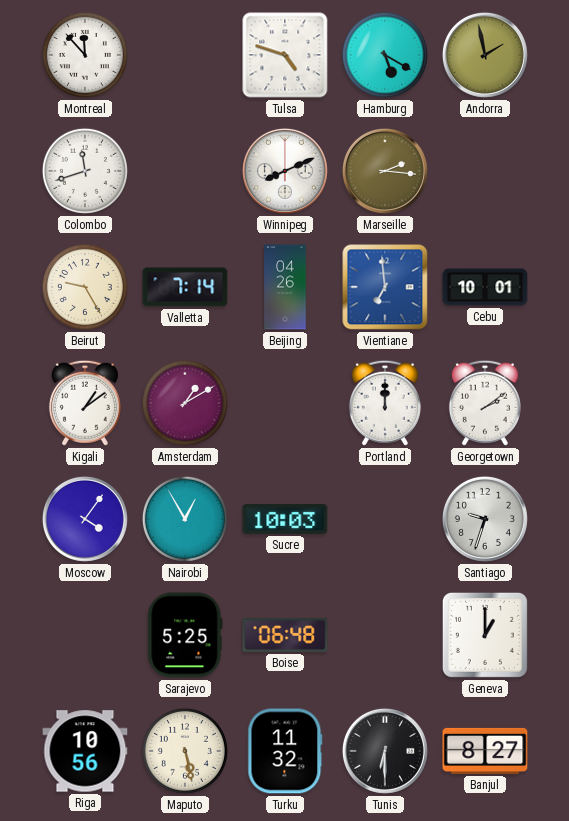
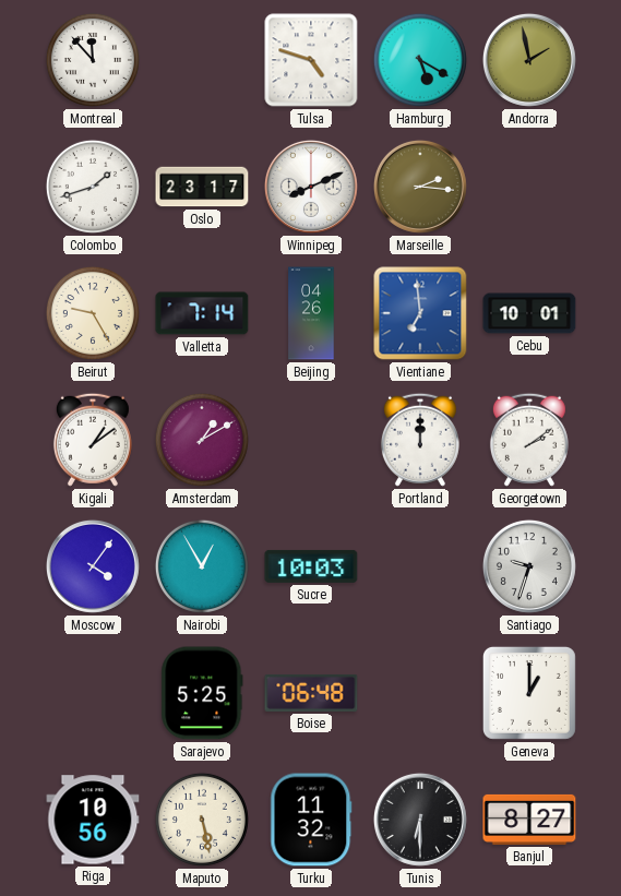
Colombo: 11:42 -> 1:42
Oslo: none -> 23:17
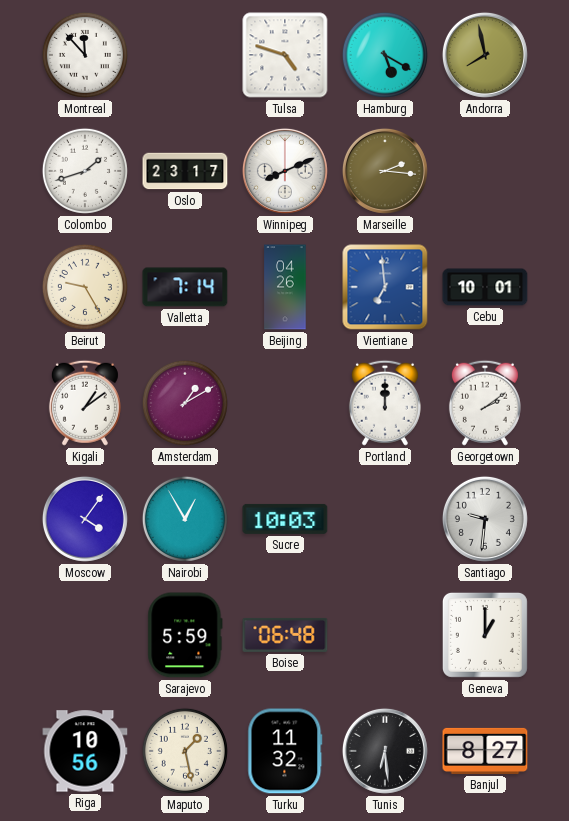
Andorra: 1:58 -> 7:58
Santiago: 9:33 -> 9:31
Sarajevo: 5:25 -> 5:59
Maputo: 5:28 -> 1:28
Tunis: 6:30 -> 6:29
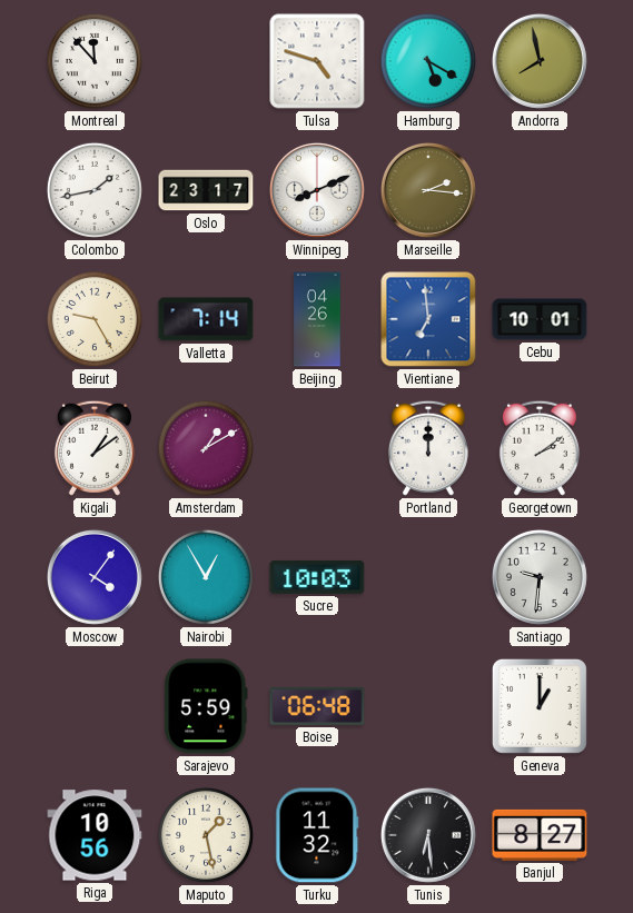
Colombo: 1:42 -> 1:43
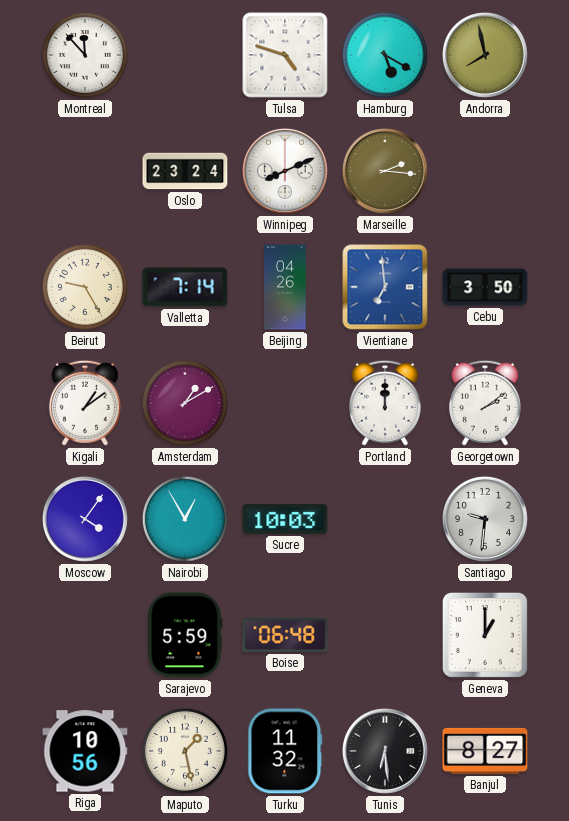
Colombo: 1:43 -> none
Oslo: 23:17 -> 23:24
Cebu: 10:01 -> 3:50
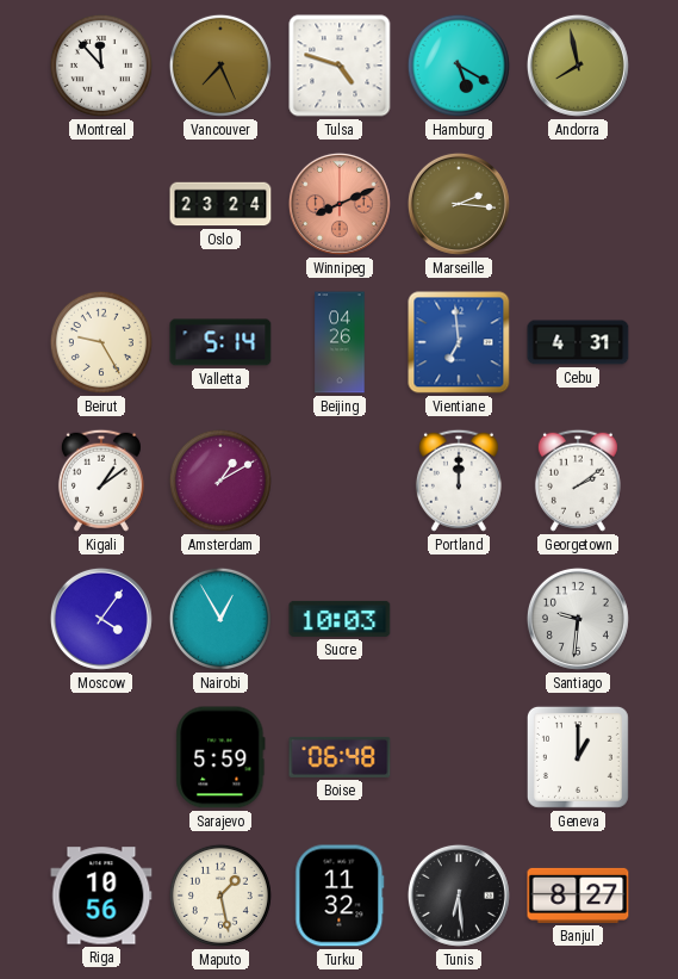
Vancouver: none -> 7:26
Winnipeg dial: white -> salmon
Valletta: 7:14 -> 5:14
Cebu: 3:50 -> 4:31
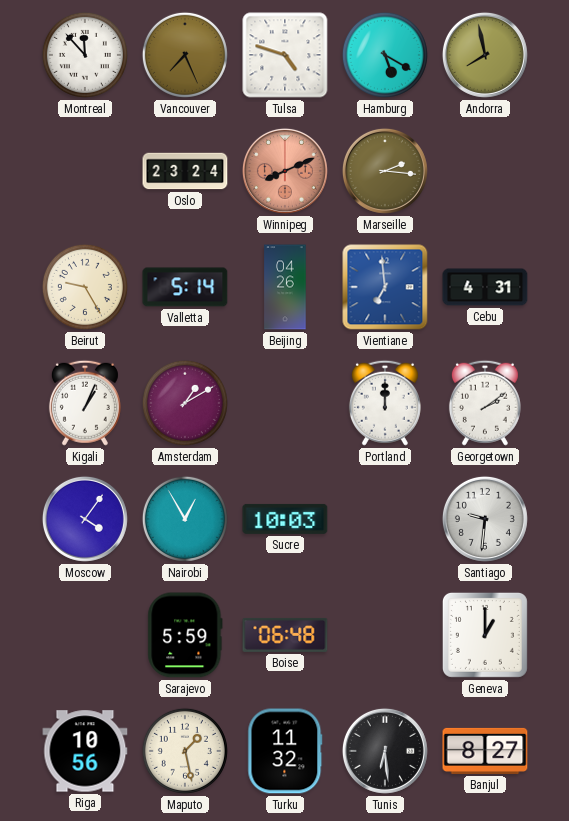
Kigali: 1:09 -> 1:04
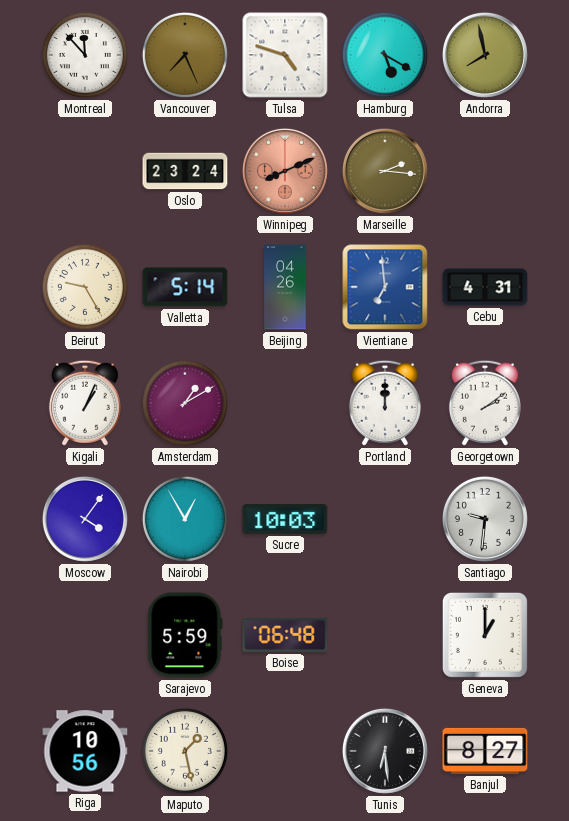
Turku: 11:32 -> none
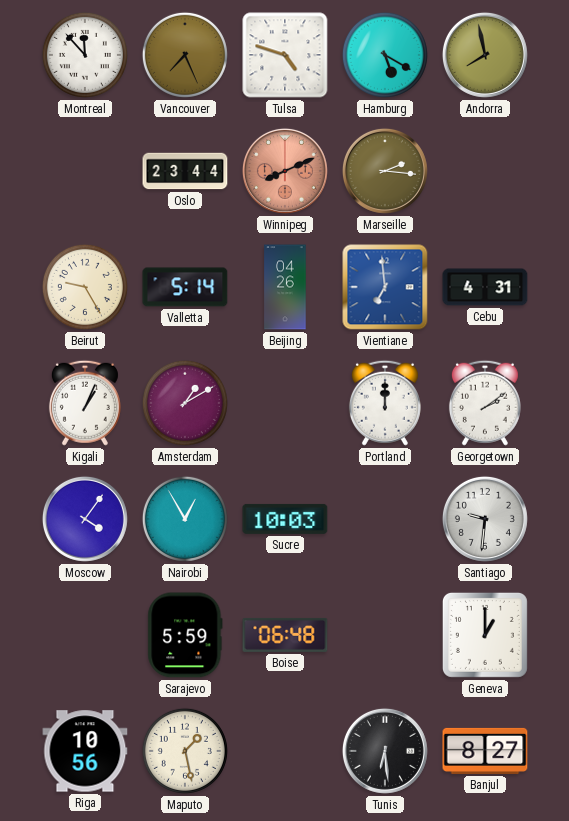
Oslo: 23:24 -> 23:44
